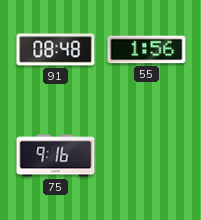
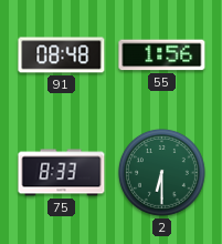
75: 9:16 -> 8:33
2: none -> 6:30
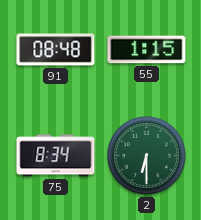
55: 1:56 -> 1:15
75: 8:33 -> 8:34
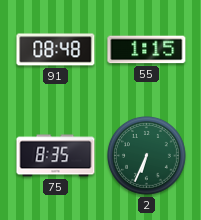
75: 8:34 -> 8:35
2: 6:30 -> 6:34
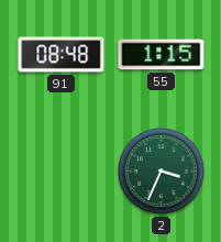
75: 8:35 -> none
2: 6:34 -> 3:34
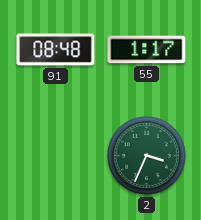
55: 1:15 -> 1:17
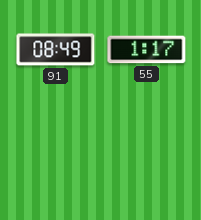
91: 08:48 -> 08:49
2: 3:34 -> none
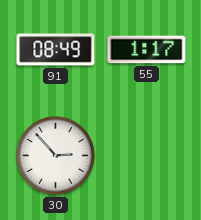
30: none -> 2:53
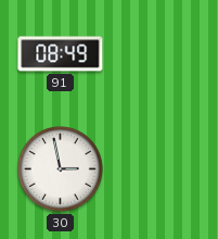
55: 1:17 -> none
30: 2:53 -> 2:58
